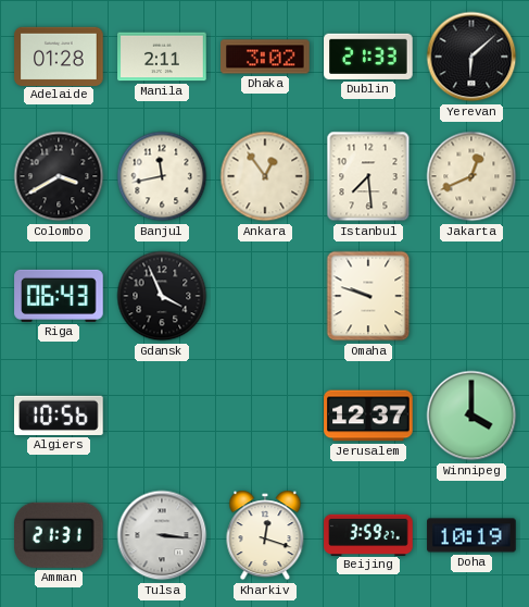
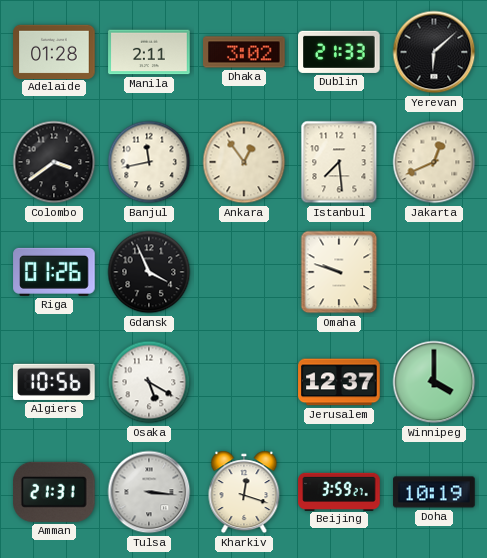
Colombo: 3:40 -> 3:39
Riga: 06:43 -> 01:26
Osaka: none -> 5:20
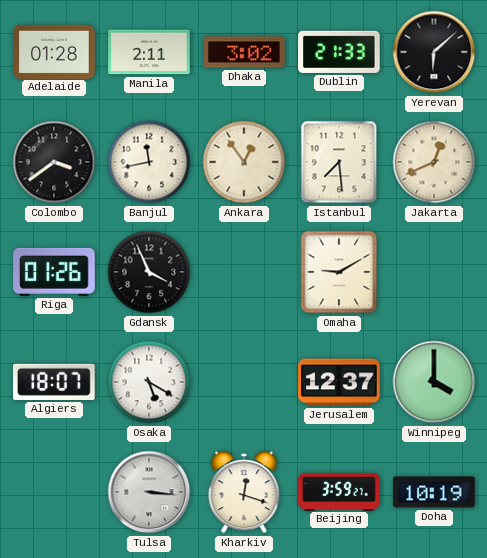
Omaha: 9:48 -> 9:10
Algiers: 10:56 -> 18:07
Amman: 21:31 -> none
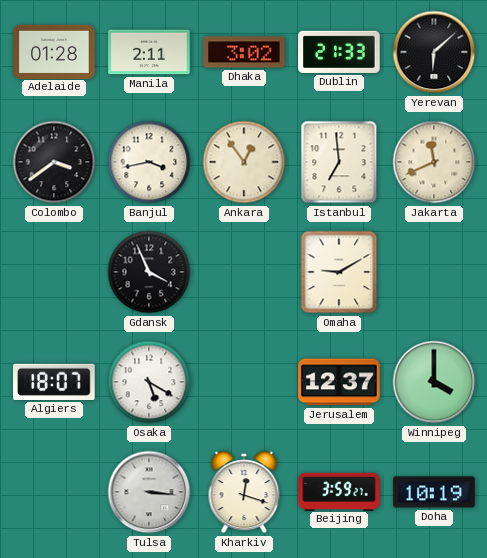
Banjul: 11:43 -> 3:43
Istanbul: 7:29 -> 6:59
Jakarta: 12:41 -> 11:41
Riga: 01:26 -> none
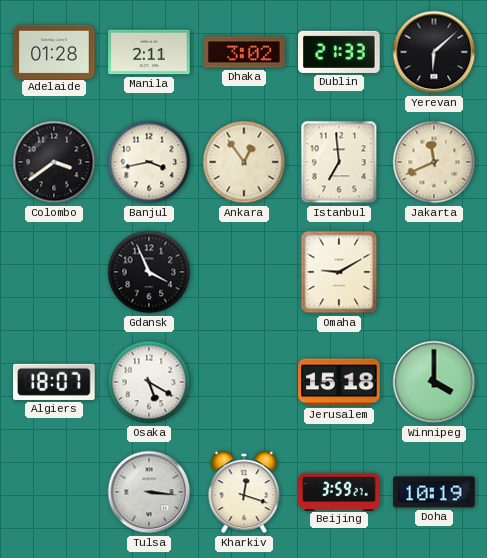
Jerusalem: 12:37 -> 15:18
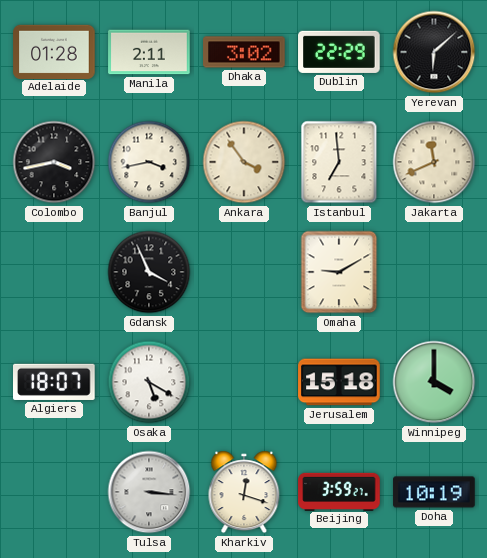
Dublin: 21:33 -> 22:29
Colombo: 3:39 -> 3:43
Ankara: 12:54 -> 3:54
